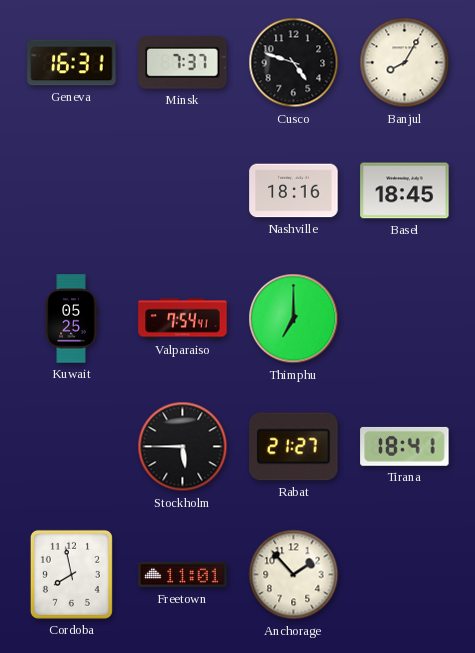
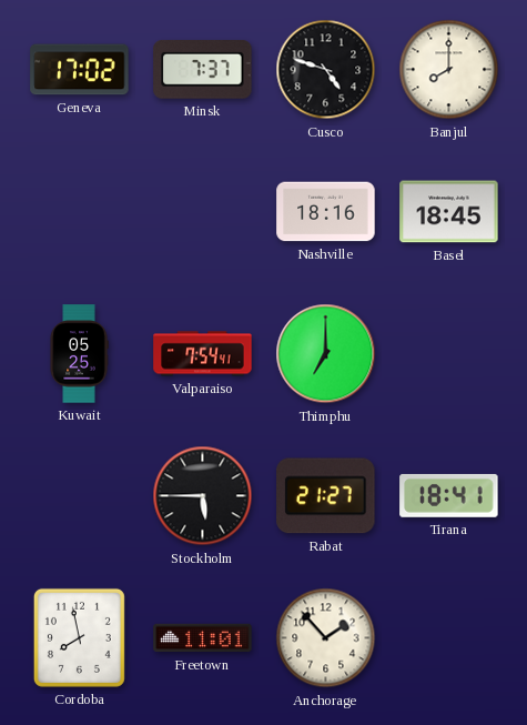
Geneva: 16:31 -> 17:02
Banjul: 8:05 -> 8:00
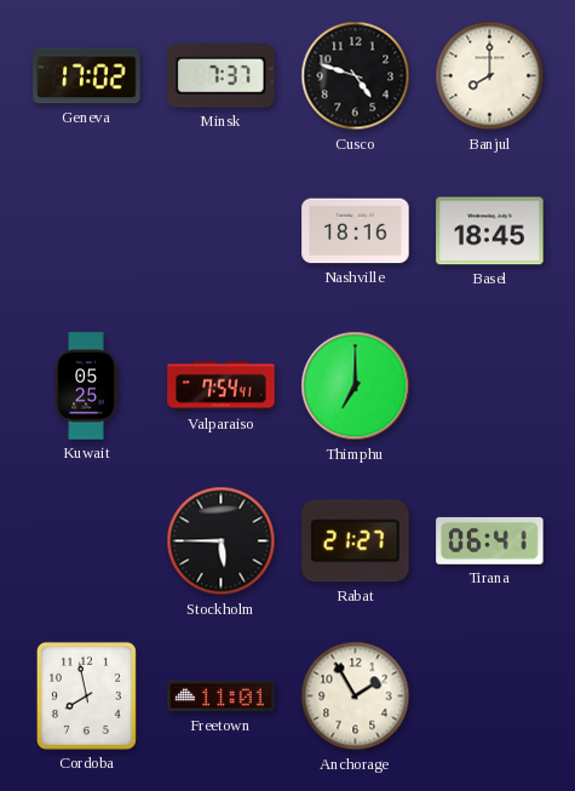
Tirana: 18:41 -> 06:41
Anchorage: 1:53 -> 1:55
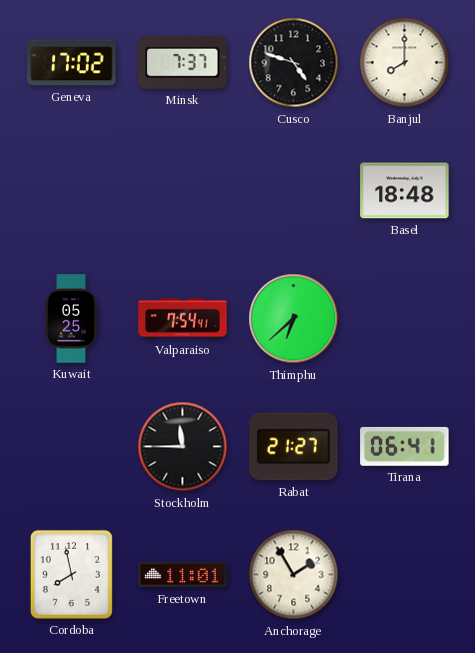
Nashville: 18:16 -> none
Basel: 18:45 -> 18:48
Thimphu: 7:00 -> 6:38
Stockholm: 5:45 -> 11:45
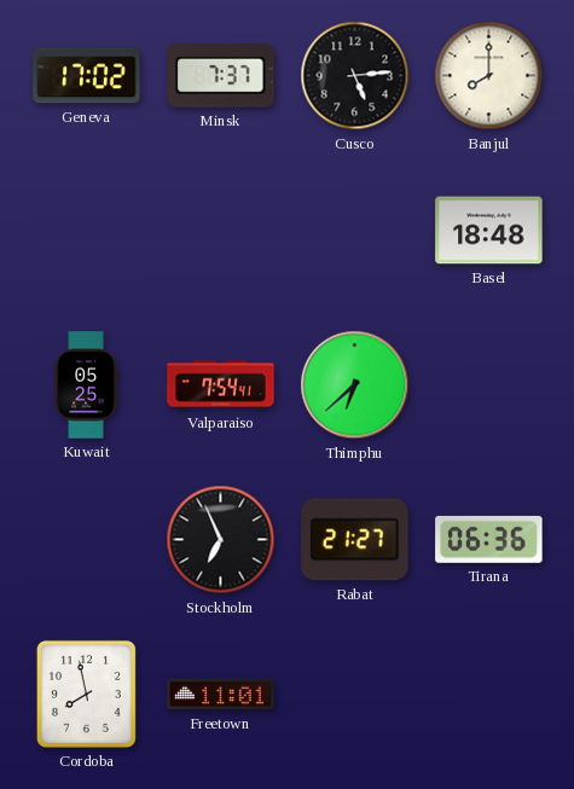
Cusco: 4:48 -> 5:14
Stockholm: 11:45 -> 6:56
Tirana: 06:41 -> 06:36
Anchorage: 1:55 -> none
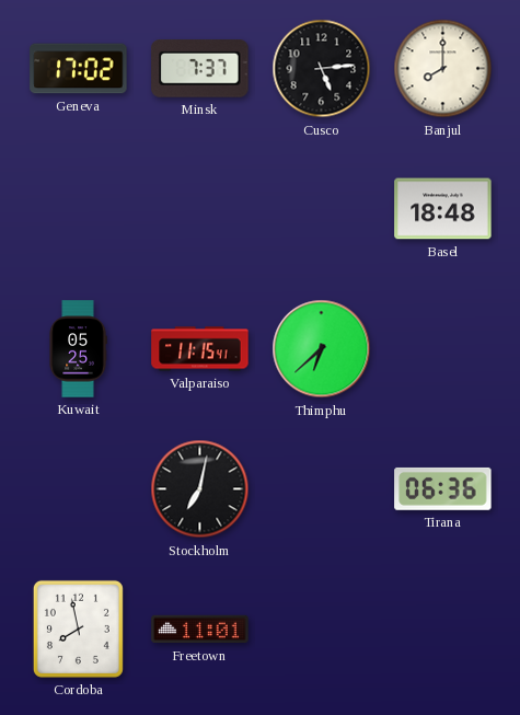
Valparaiso: 7:54 -> 11:15
Stockholm: 6:56 -> 7:02
Rabat: 21:27 -> none
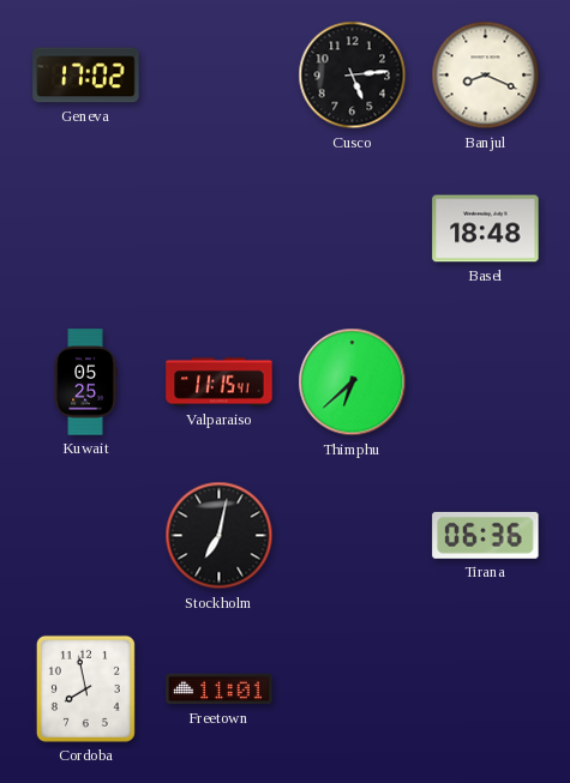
Minsk: 7:37 -> none
Banjul: 8:00 -> 8:19
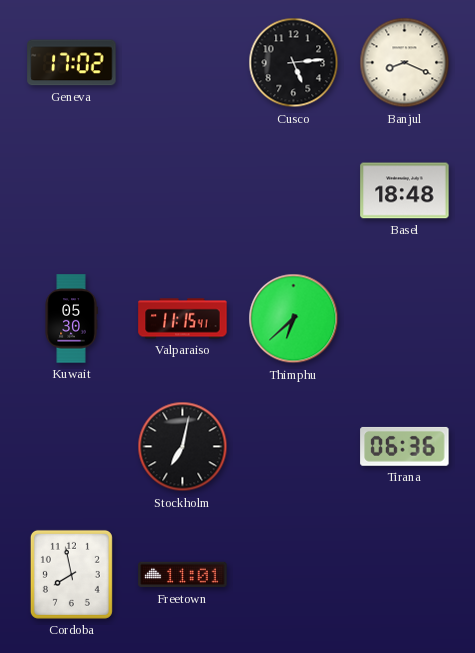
Kuwait: 05:25 -> 05:30
